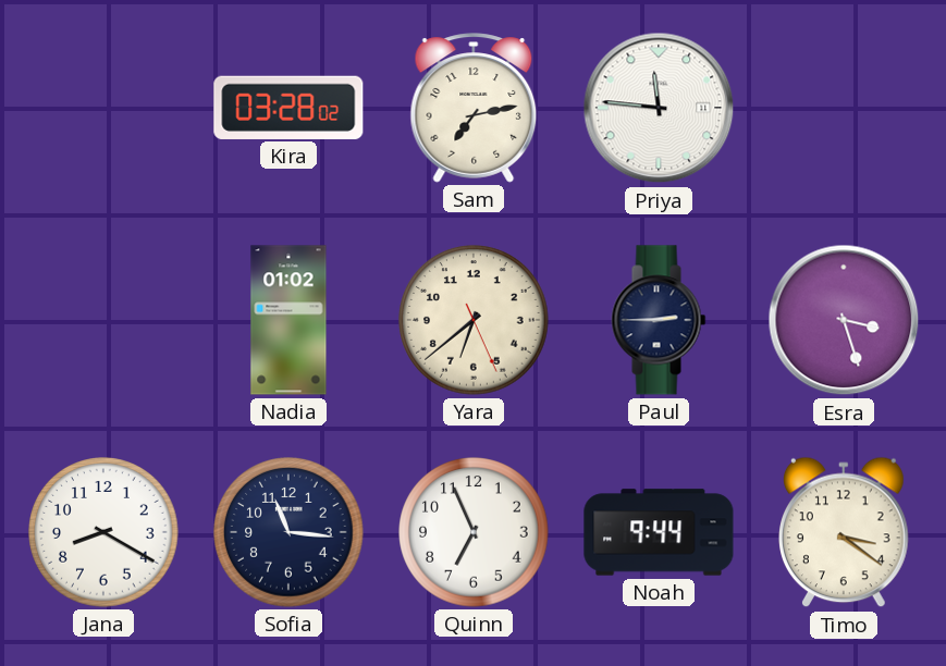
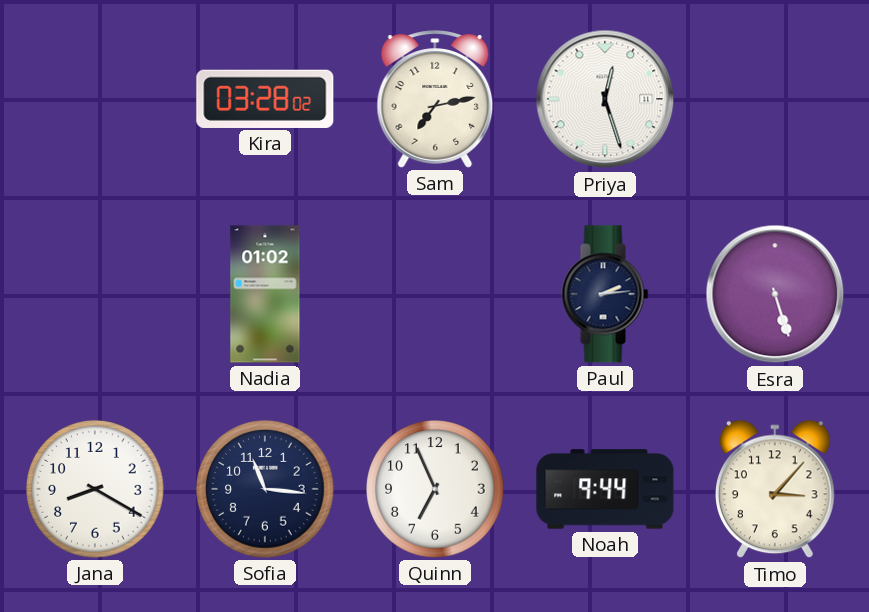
Priya: 11:46 -> 12:27
Yara: 6:38 -> none
Paul: 2:45 -> 2:14
Esra: 3:27 -> 5:27
Timo: 3:21 -> 3:07
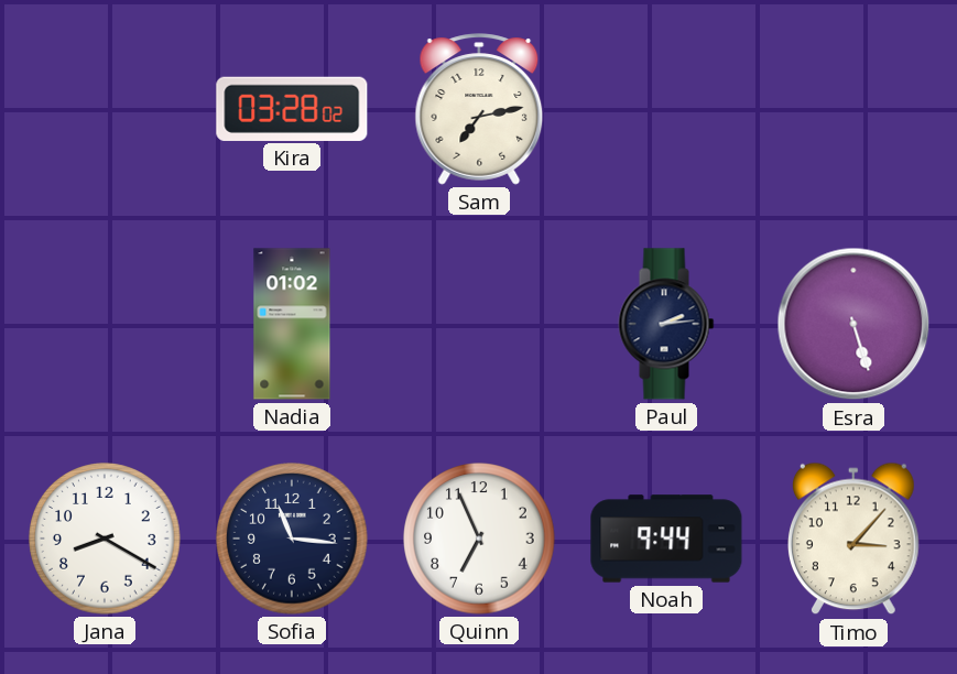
Priya: 12:27 -> none
